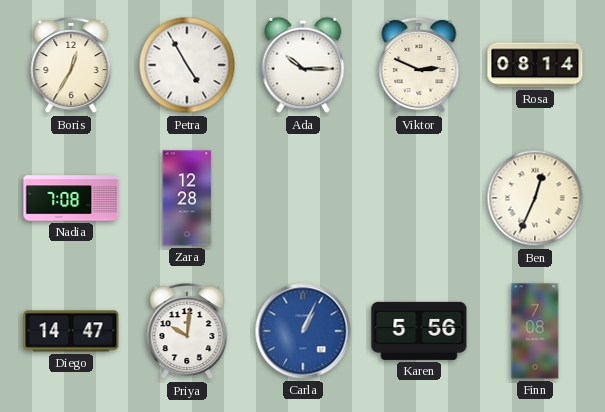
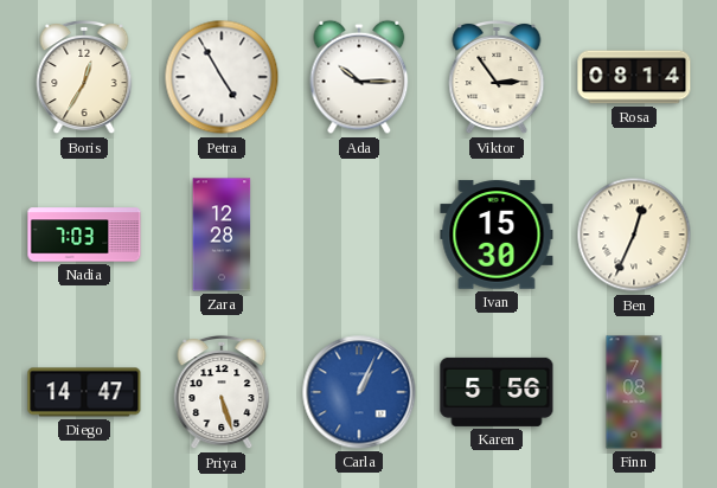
Viktor: 2:49 -> 2:54
Nadia: 7:08 -> 7:03
Ivan: none -> 15:30
Priya: 10:01 -> 5:27
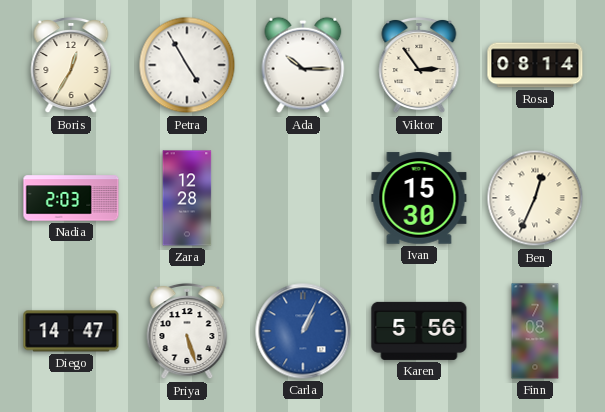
Nadia: 7:03 -> 2:03
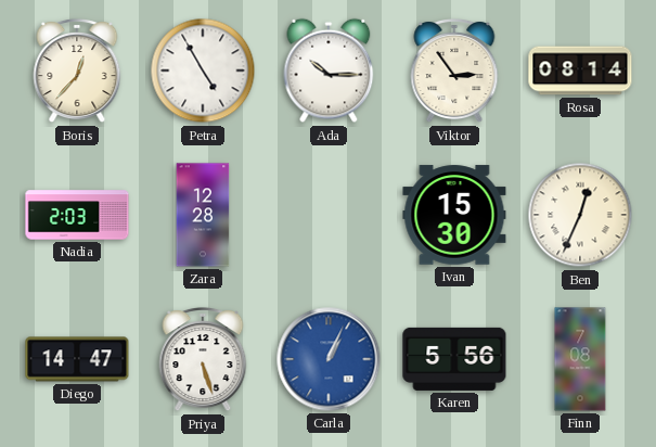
Boris: 12:35 -> 12:37
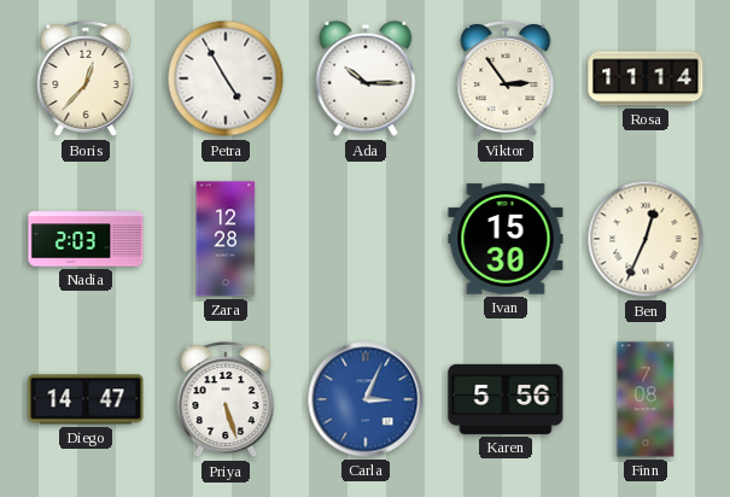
Rosa: 08:14 -> 11:14
Carla: 1:04 -> 3:04
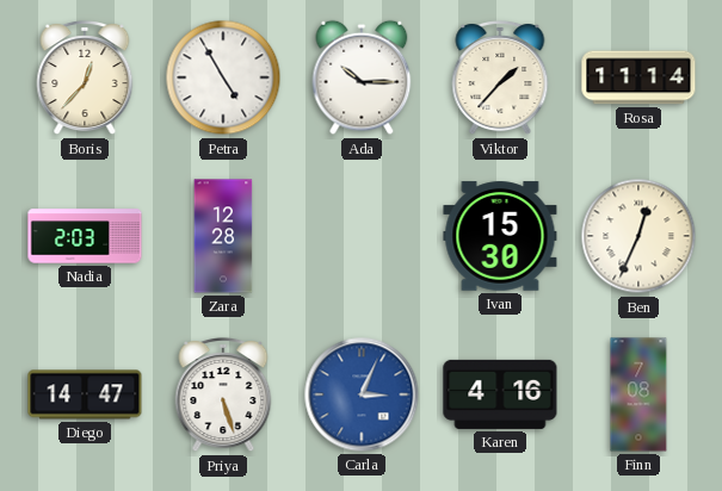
Viktor: 2:54 -> 1:37
Karen: 5:56 -> 4:16
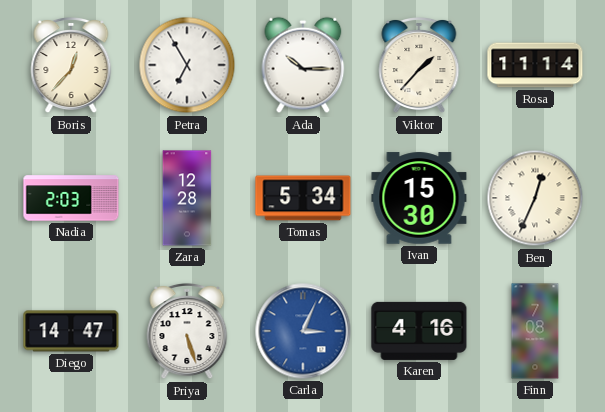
Petra: 4:55 -> 6:55
Tomas: none -> 5:34
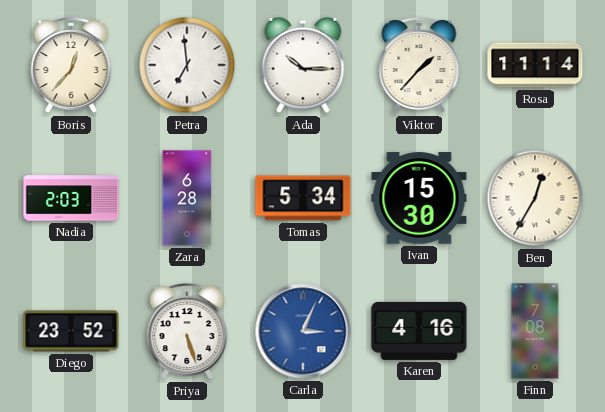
Petra: 6:55 -> 6:59
Zara: 12:28 -> 6:28
Ben: 12:34 -> 12:35
Diego: 14:47 -> 23:52
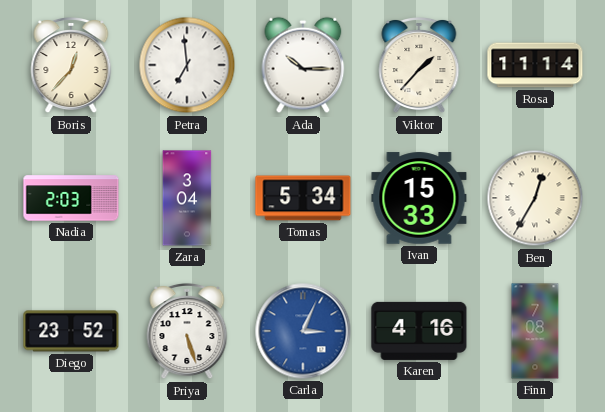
Zara: 6:28 -> 3:04
Ivan: 15:30 -> 15:33
